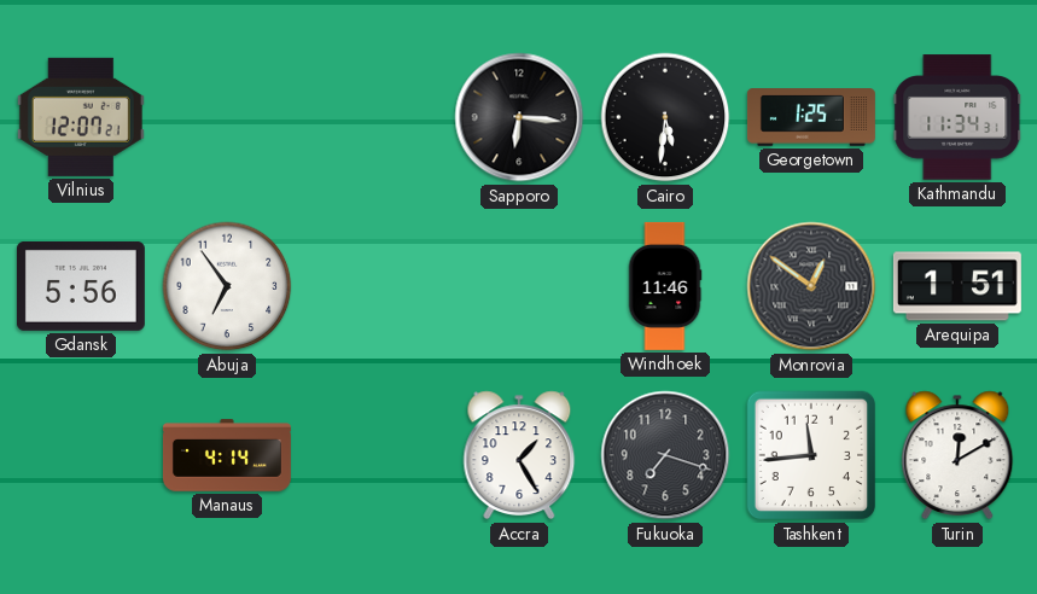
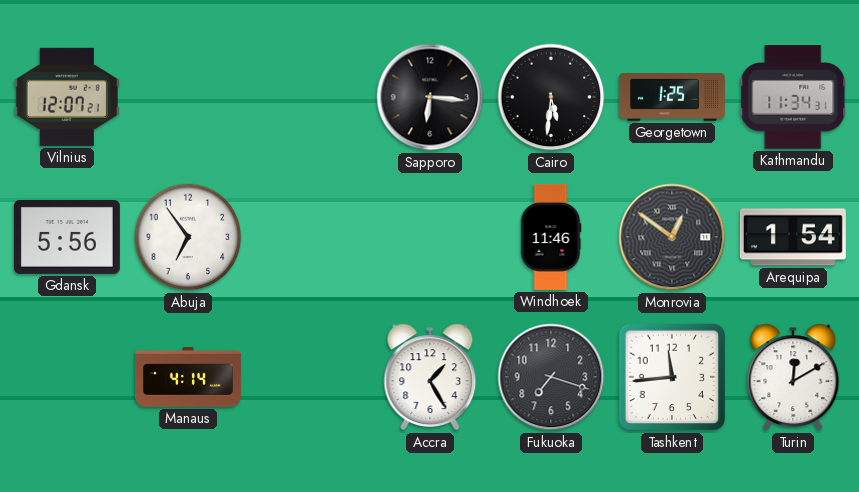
Arequipa: 1:51 -> 1:54
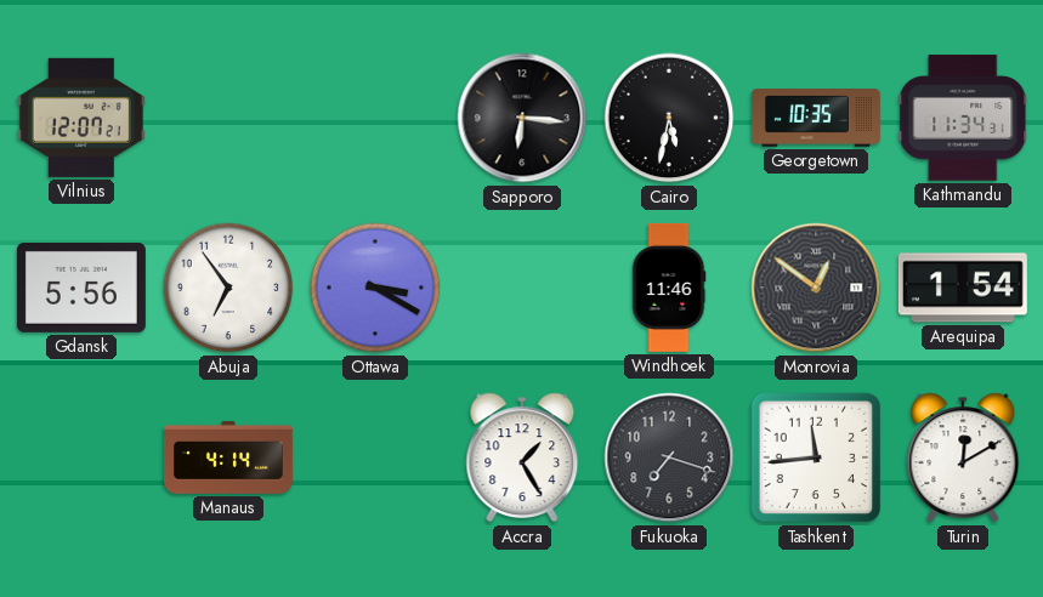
Cairo: 5:31 -> 5:32
Georgetown: 1:25 -> 10:35
Ottawa: none -> 3:20
